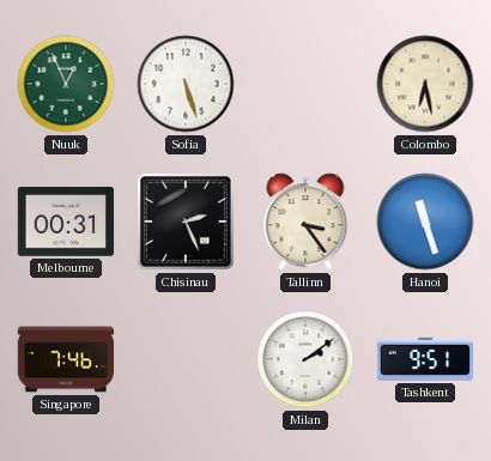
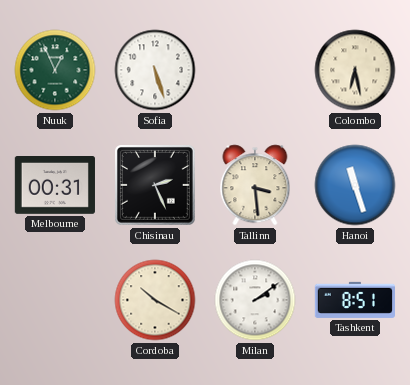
Tallinn: 3:24 -> 3:29
Singapore: 7:46 -> none
Cordoba: none -> 10:20
Tashkent: 9:51 -> 8:51
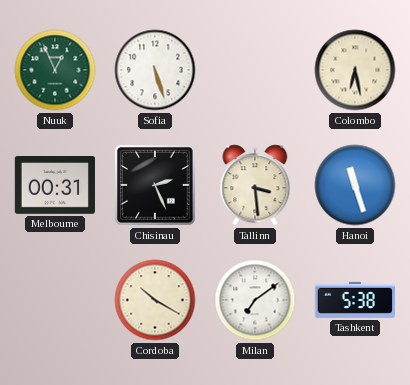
Milan: 2:09 -> 7:09
Tashkent: 8:51 -> 5:38
